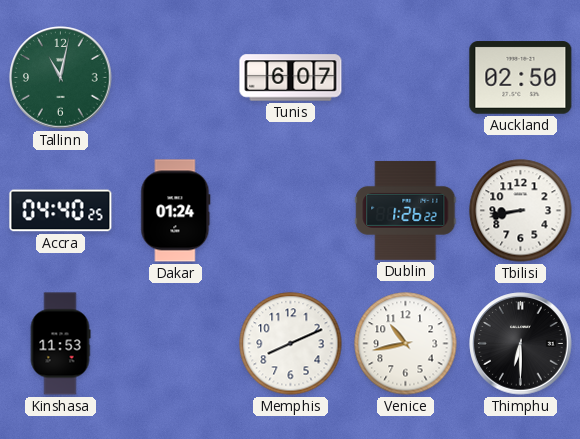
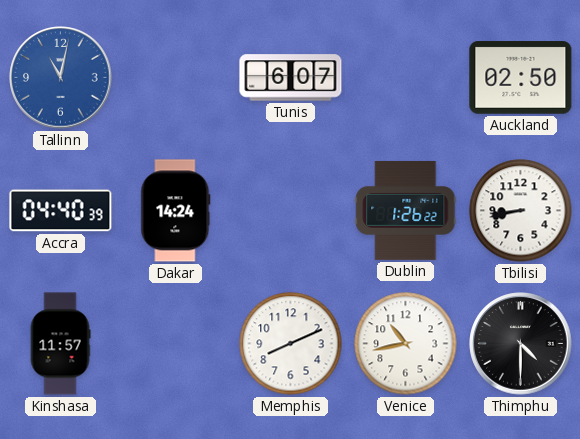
Tallinn dial: green -> blue
Accra: 04:40:25 -> 04:40:39
Dakar: 01:24 -> 14:24
Kinshasa: 11:53 -> 11:57
Thimphu: 6:30 -> 4:30
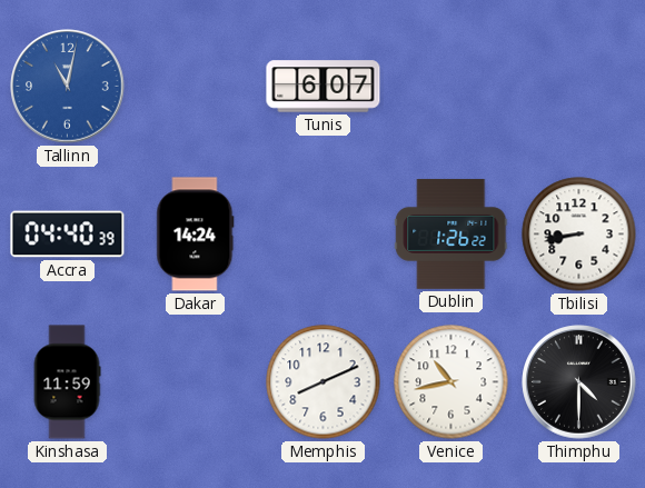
Auckland: 02:50 -> none
Kinshasa: 11:57 -> 11:59
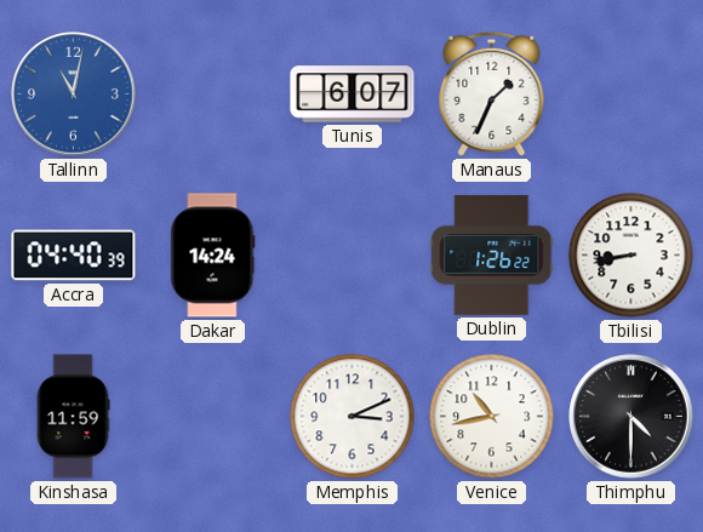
Manaus: none -> 1:34
Memphis: 8:11 -> 3:11
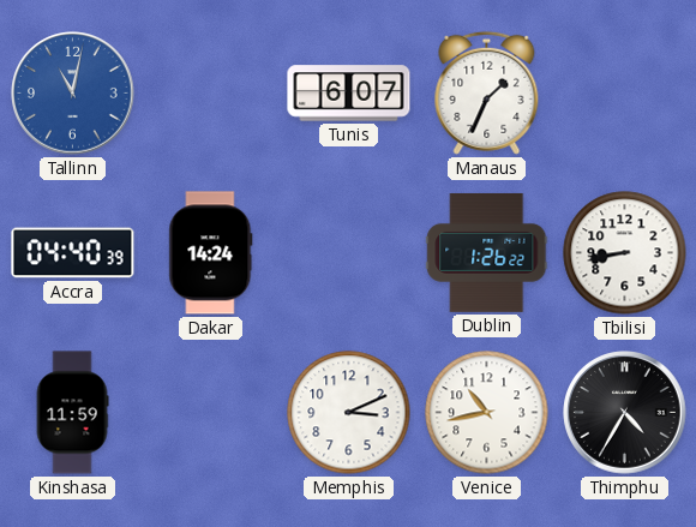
Thimphu: 4:30 -> 4:35
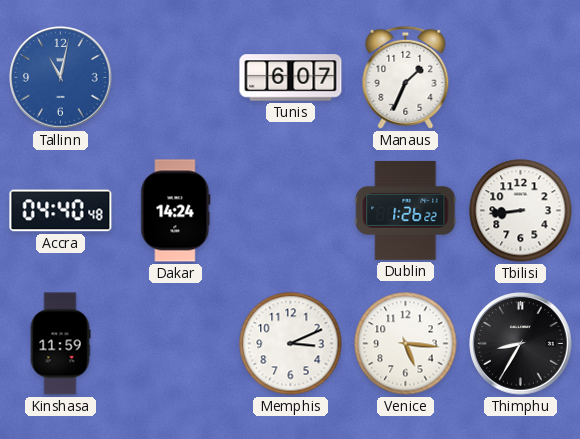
Accra: 04:40:39 -> 04:40:48
Tbilisi: 8:43 -> 8:44
Venice: 10:43 -> 5:16
Thimphu: 4:35 -> 8:35
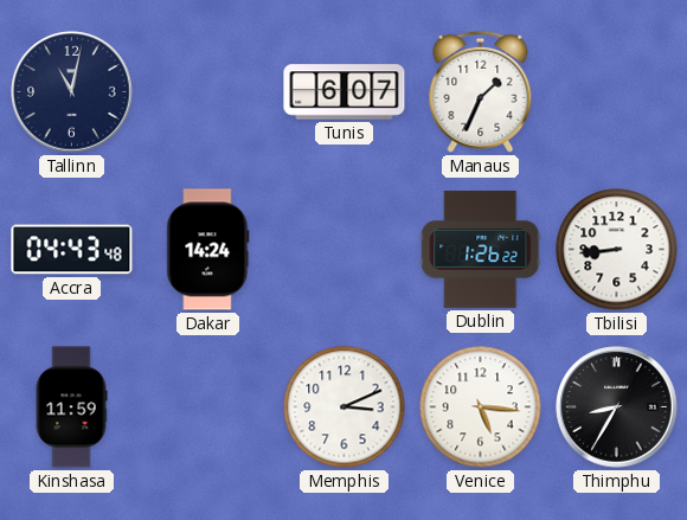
Tallinn dial: blue -> navy
Accra: 04:40 -> 04:43
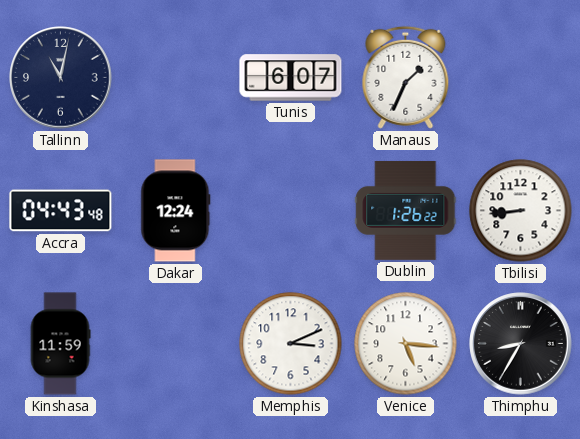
Dakar: 14:24 -> 12:24
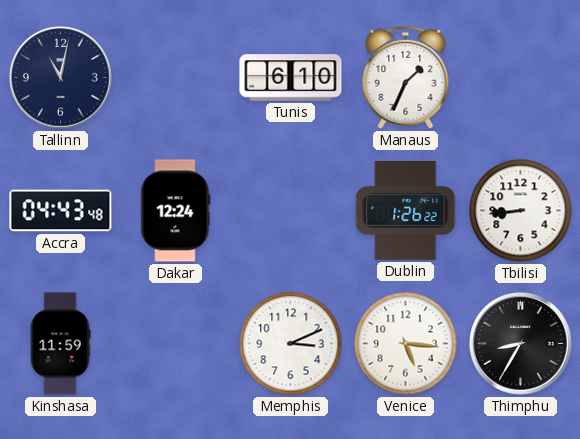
Tunis: 6:07 -> 6:10
